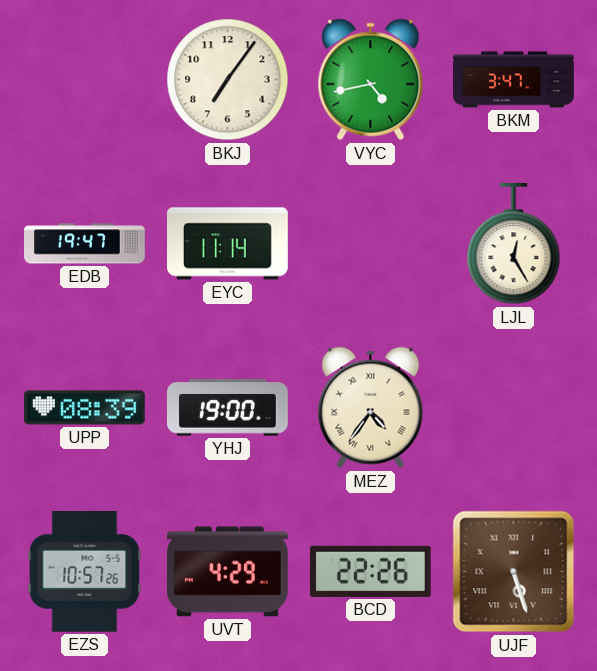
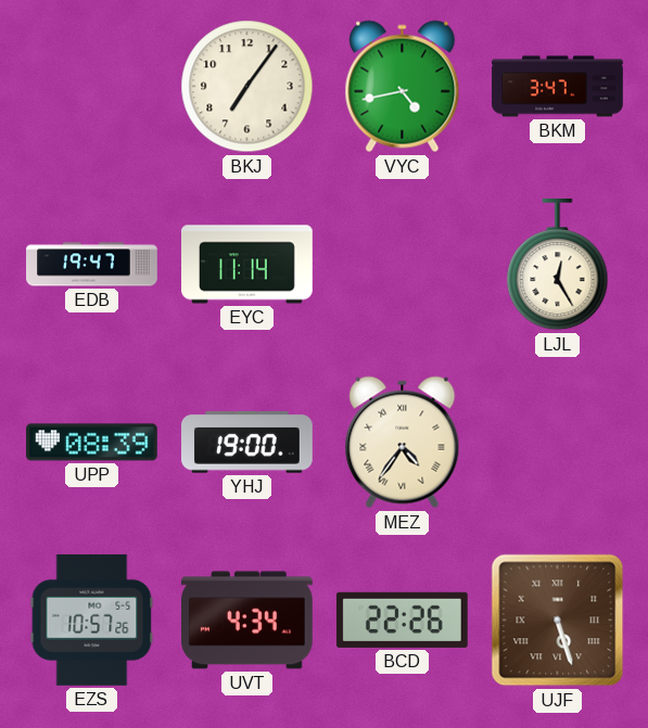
UVT: 4:29 -> 4:34
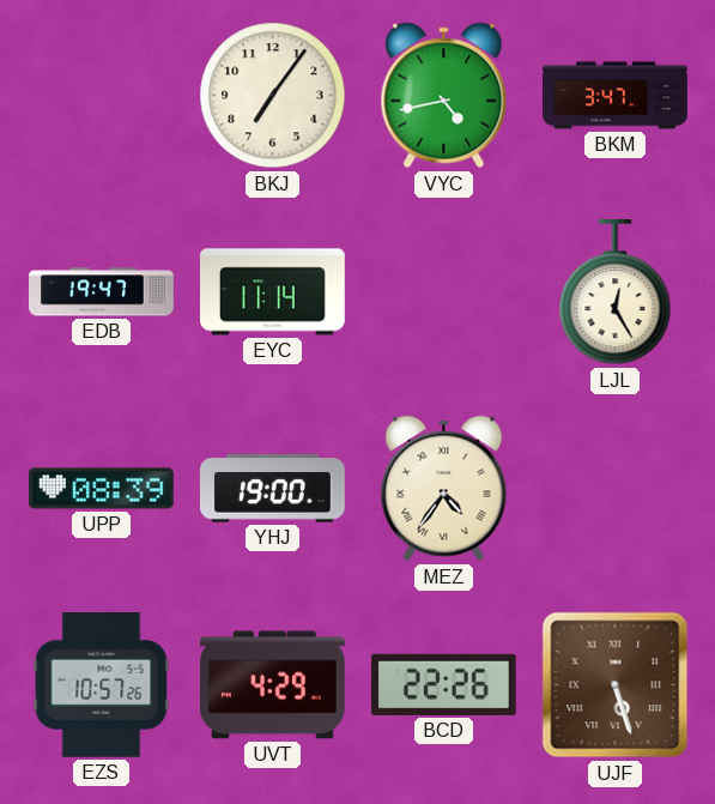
UVT: 4:34 -> 4:29
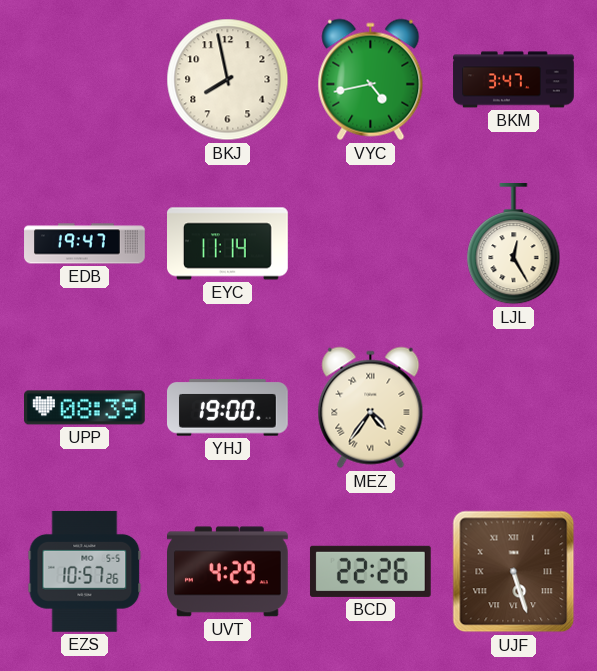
BKJ: 7:06 -> 7:58
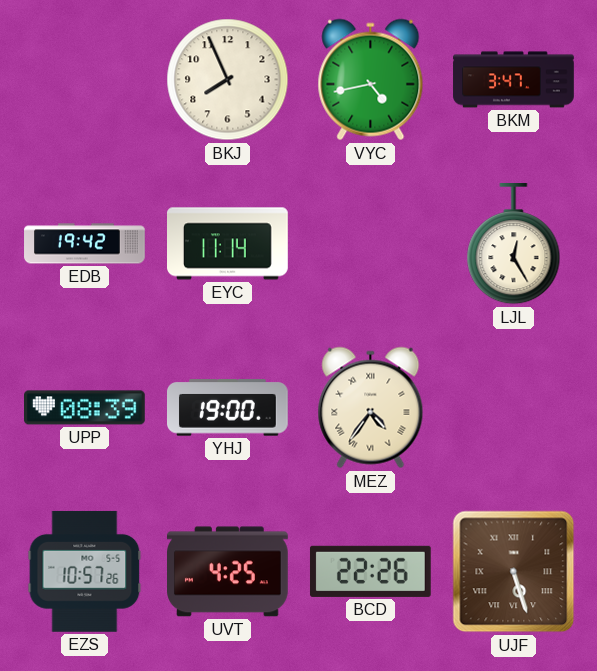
BKJ: 7:58 -> 7:56
EDB: 19:47 -> 19:42
UVT: 4:29 -> 4:25
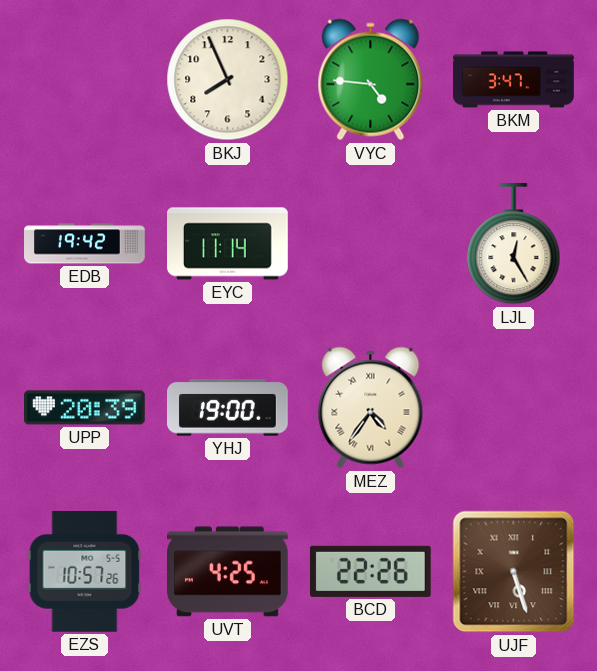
VYC: 4:43 -> 4:46
UPP: 08:39 -> 20:39
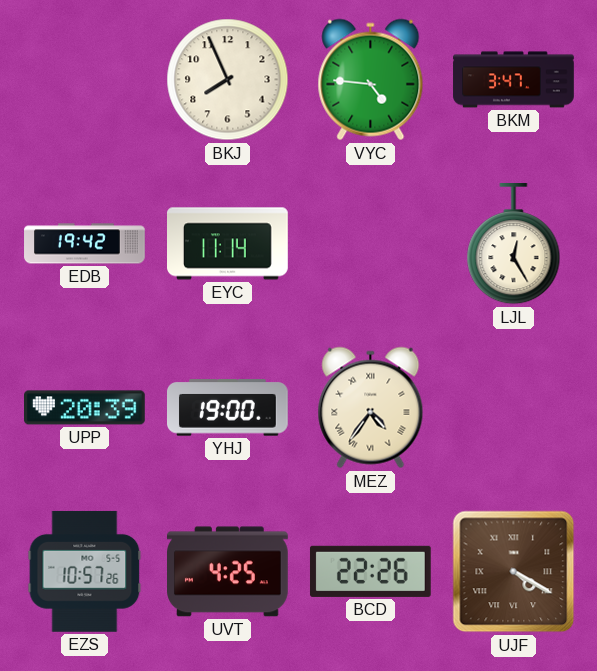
UJF: 5:27 -> 4:20
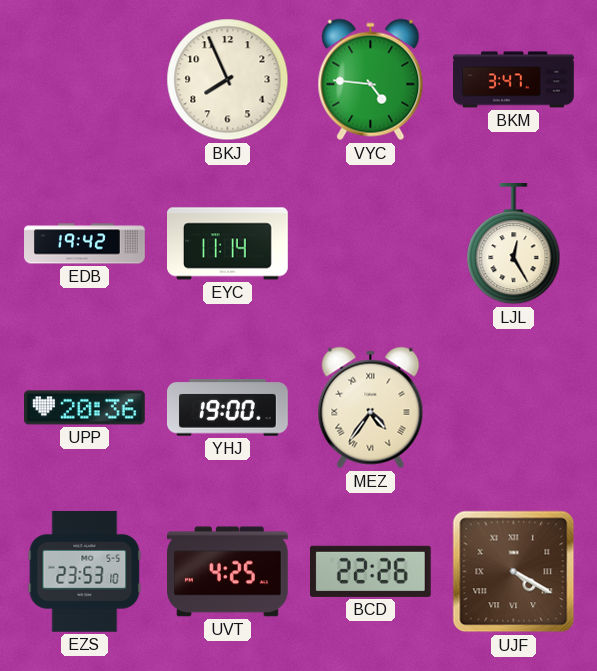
UPP: 20:39 -> 20:36
EZS: 10:57 -> 23:53
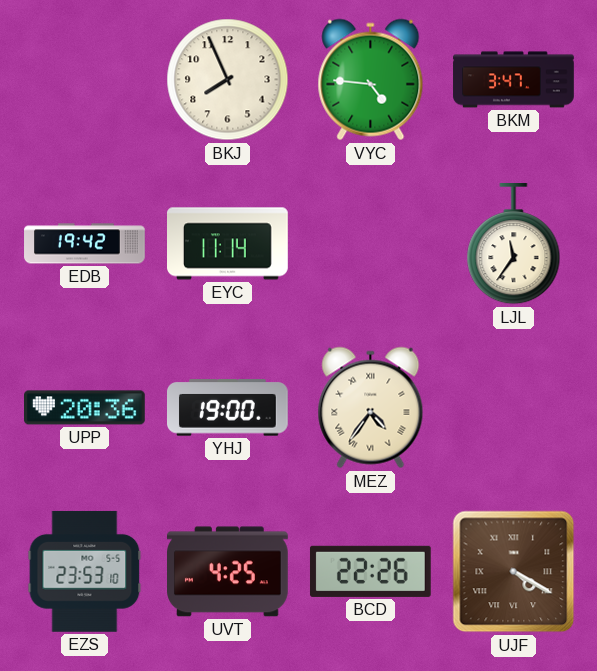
LJL: 12:25 -> 11:36
